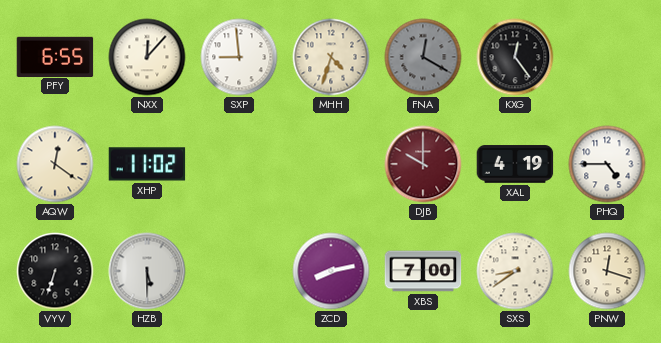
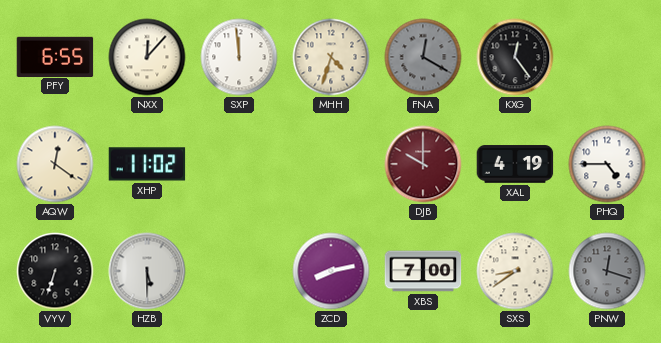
SXP: 8:59 -> 11:59
PNW dial: cream -> grey
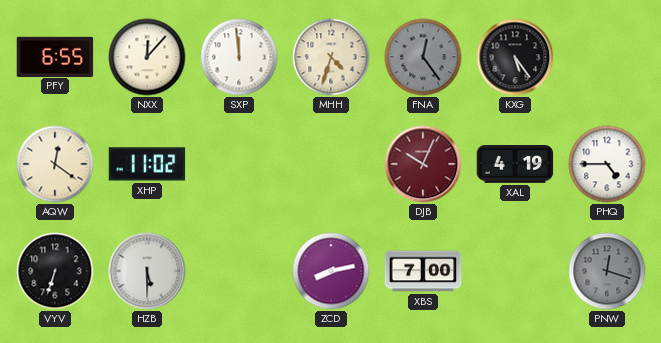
FNA: 12:20 -> 12:24
KXG: 12:24 -> 5:24
DJB: 10:00 -> 10:04
SXS: 8:39 -> none
